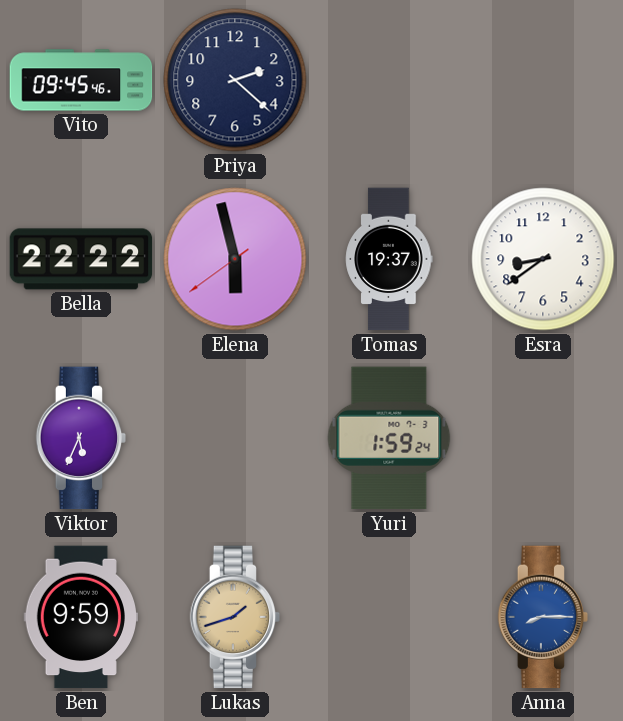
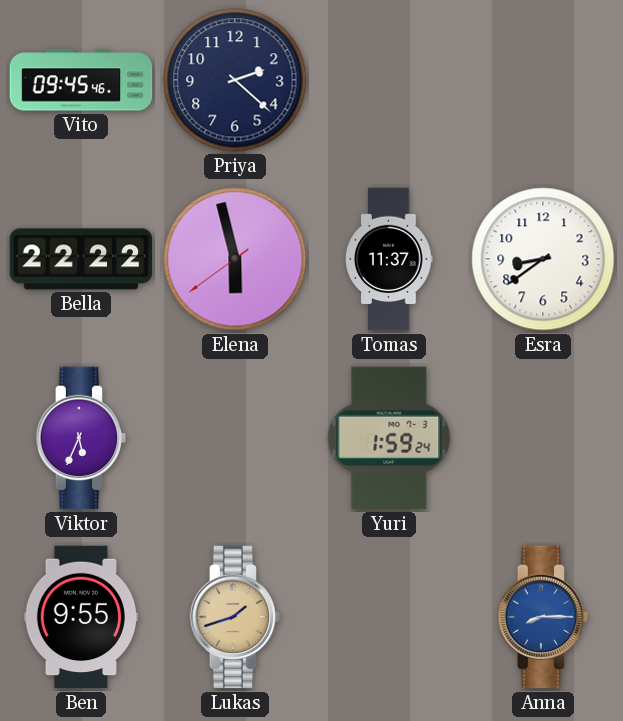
Tomas: 19:37 -> 11:37
Ben: 9:59 -> 9:55
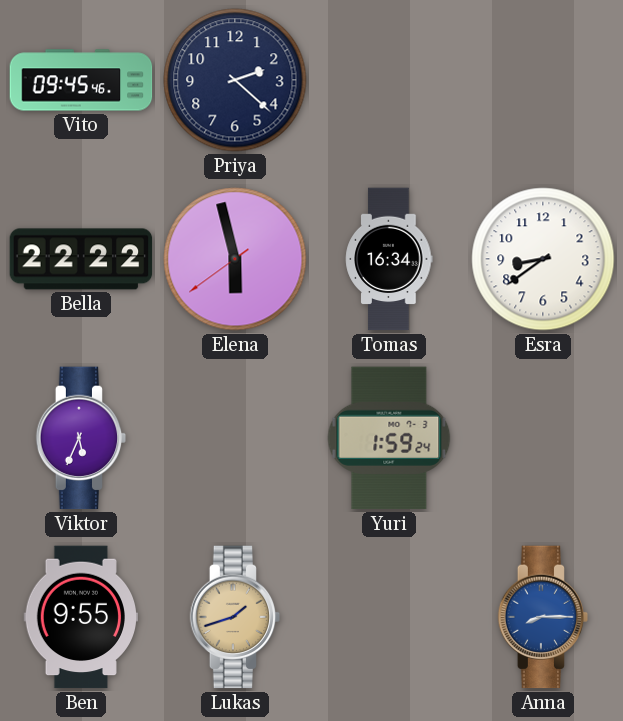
Tomas: 11:37 -> 16:34
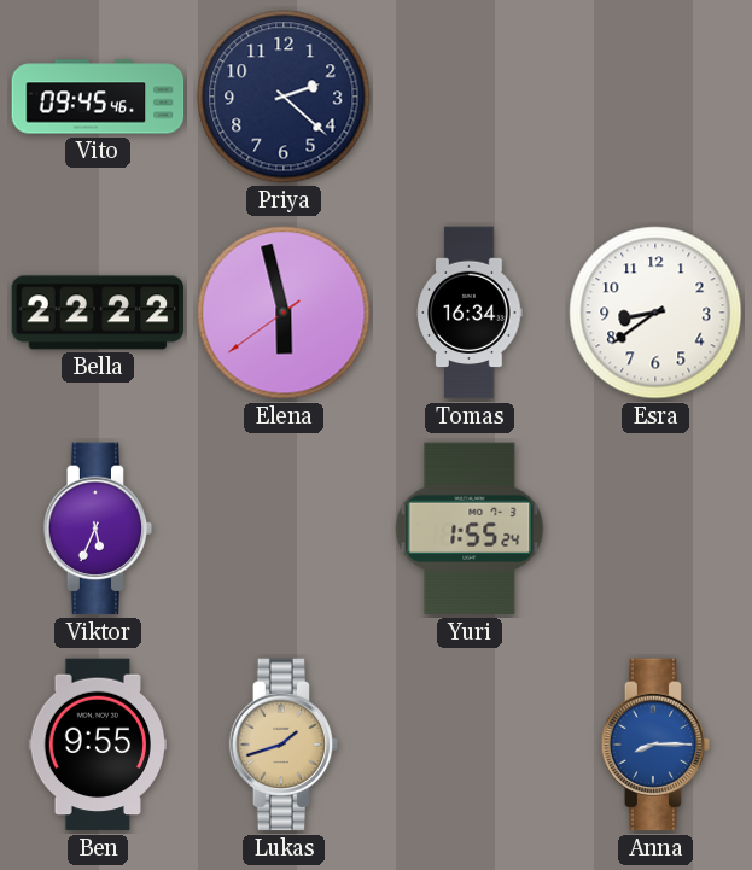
Yuri: 1:59 -> 1:55
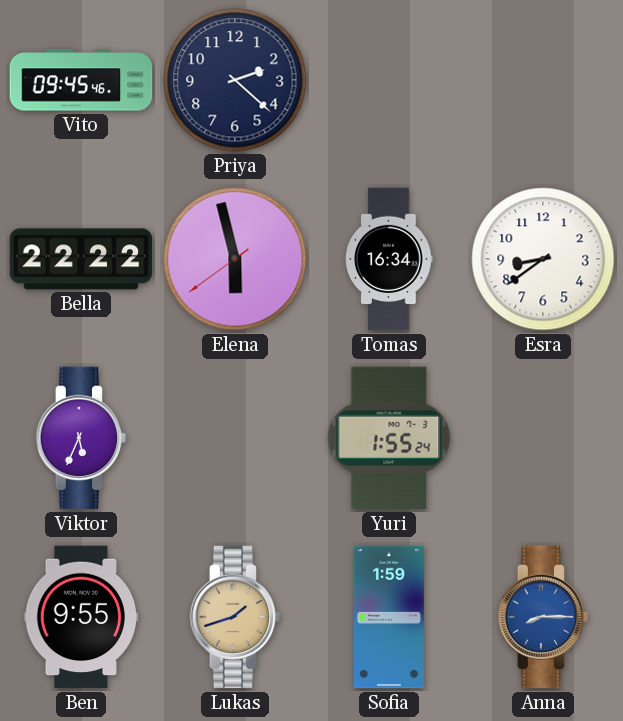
Sofia: none -> 1:59
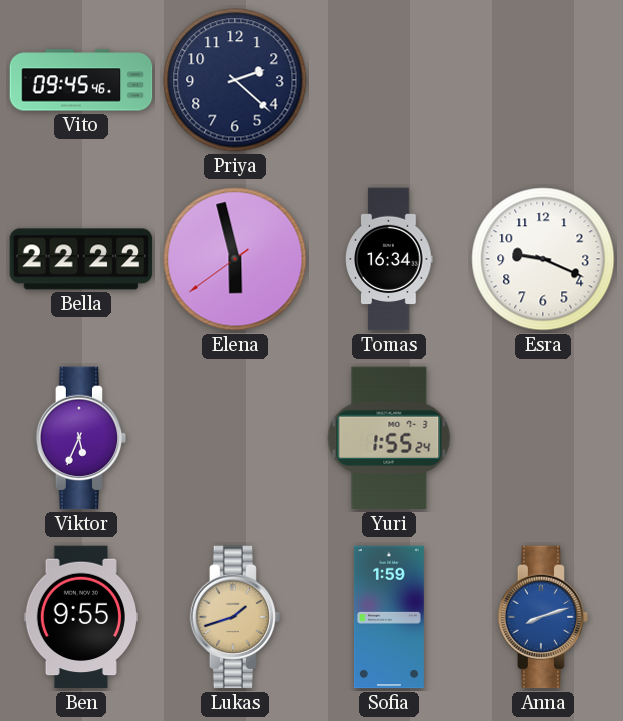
Esra: 8:39 -> 9:19
Anna: 8:15 -> 8:12
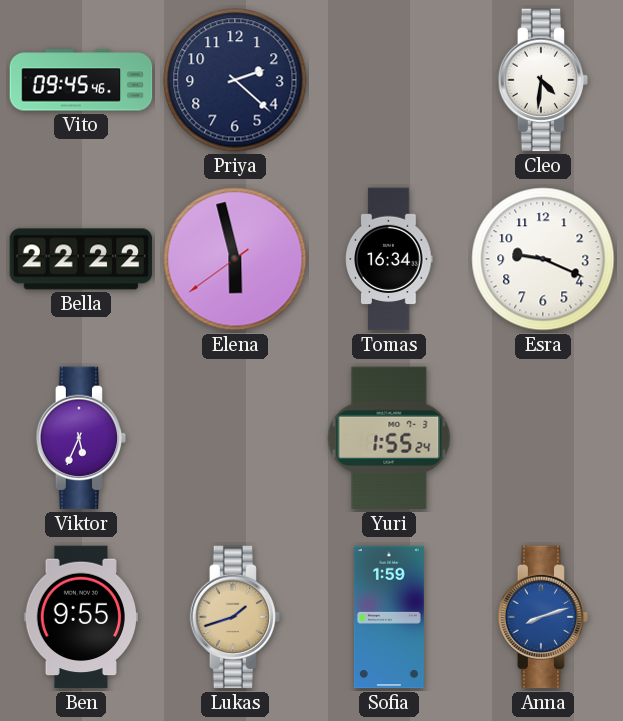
Cleo: none -> 4:31
